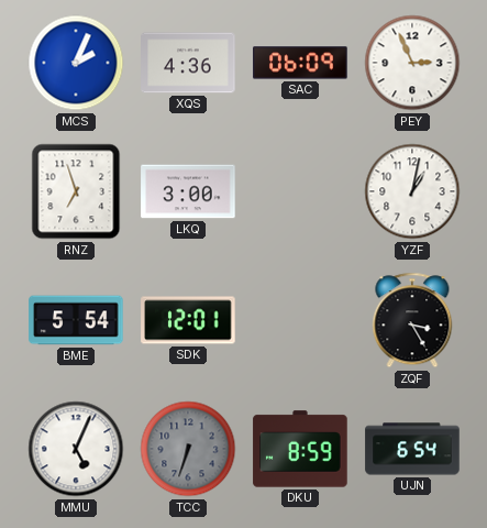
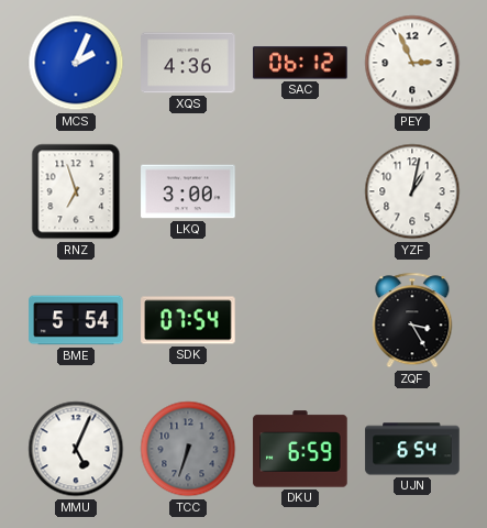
SAC: 06:09 -> 06:12
SDK: 12:01 -> 07:54
DKU: 8:59 -> 6:59
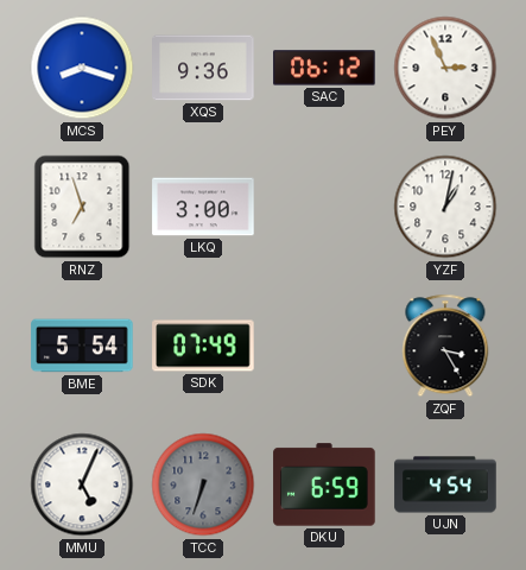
MCS: 2:04 -> 8:18
XQS: 4:36 -> 9:36
SDK: 07:54 -> 07:49
UJN: 6:54 -> 4:54
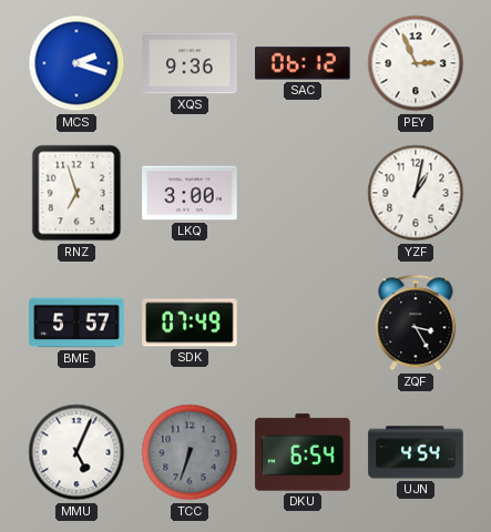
MCS: 8:18 -> 2:18
BME: 5:54 -> 5:57
DKU: 6:59 -> 6:54
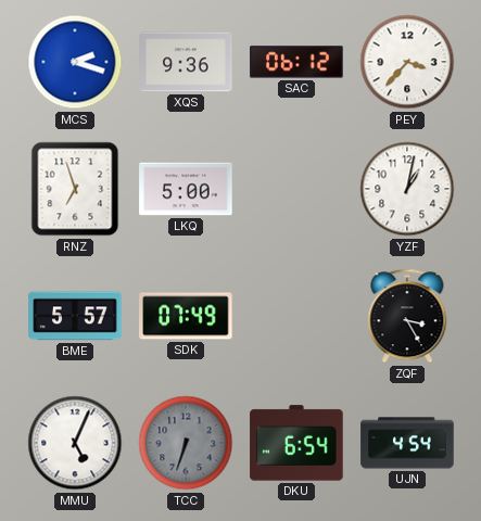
PEY: 2:56 -> 3:37
LKQ: 3:00 -> 5:00
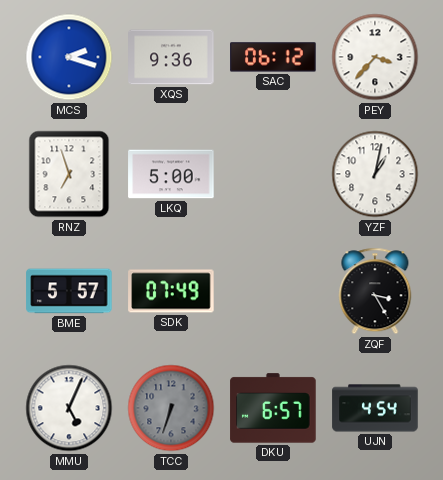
DKU: 6:54 -> 6:57
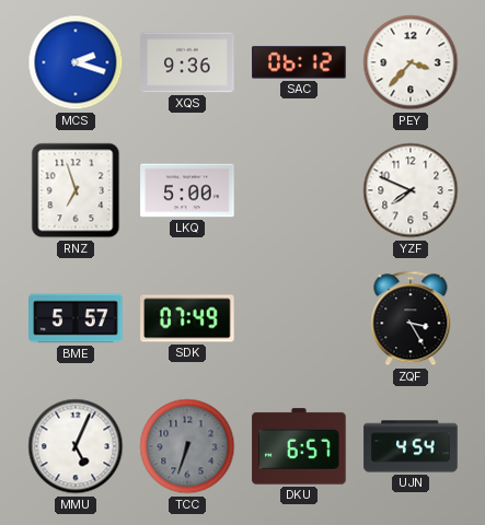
YZF: 1:02 -> 7:49
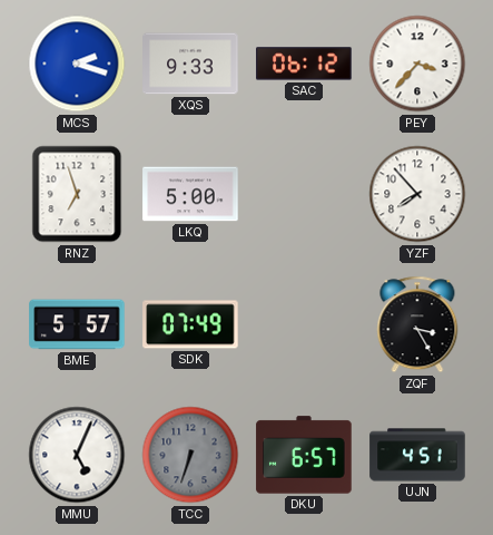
XQS: 9:36 -> 9:33
YZF: 7:49 -> 7:53
UJN: 4:54 -> 4:51
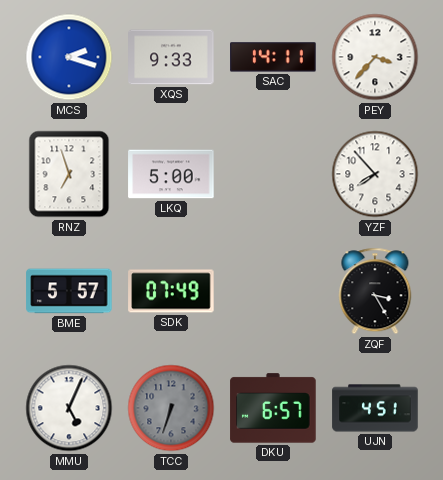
SAC: 06:12 -> 14:11
